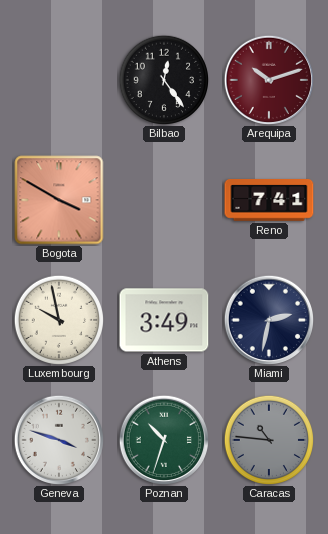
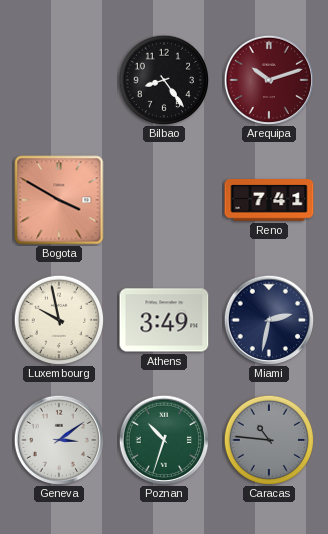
Bilbao: 12:24 -> 8:24
Geneva: 3:48 -> 3:09
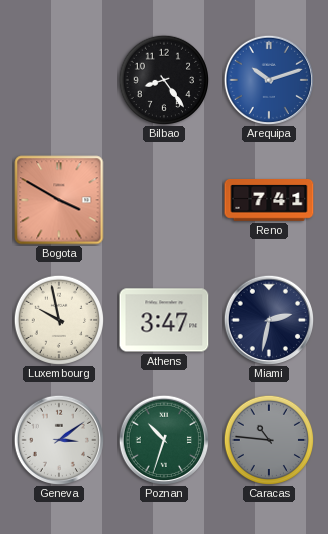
Arequipa dial: burgundy -> blue
Athens: 3:49 -> 3:47
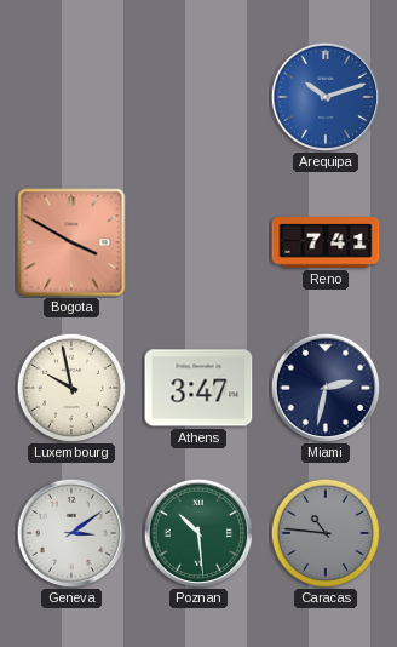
Bilbao: 8:24 -> none
Poznan: 10:33 -> 10:29
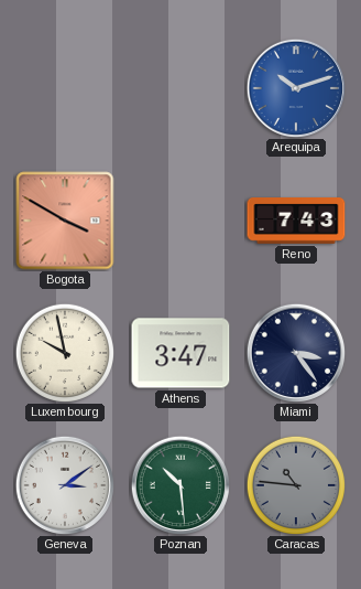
Reno: 7:41 -> 7:43
Miami: 2:32 -> 3:24
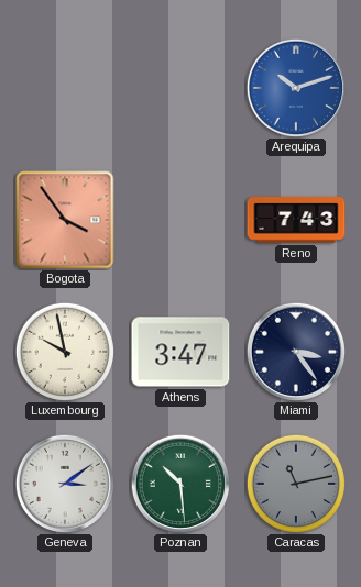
Bogota: 3:50 -> 3:54
Caracas: 10:46 -> 11:13
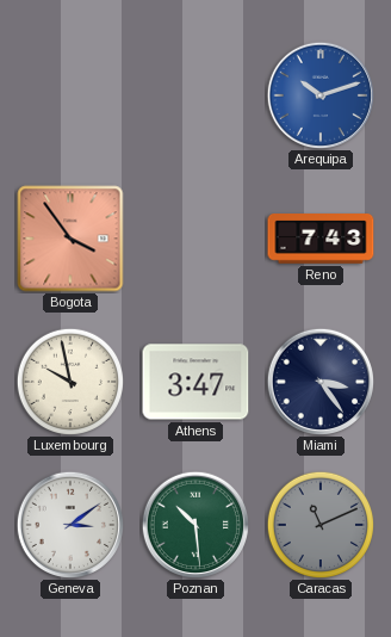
Caracas: 11:13 -> 11:11
